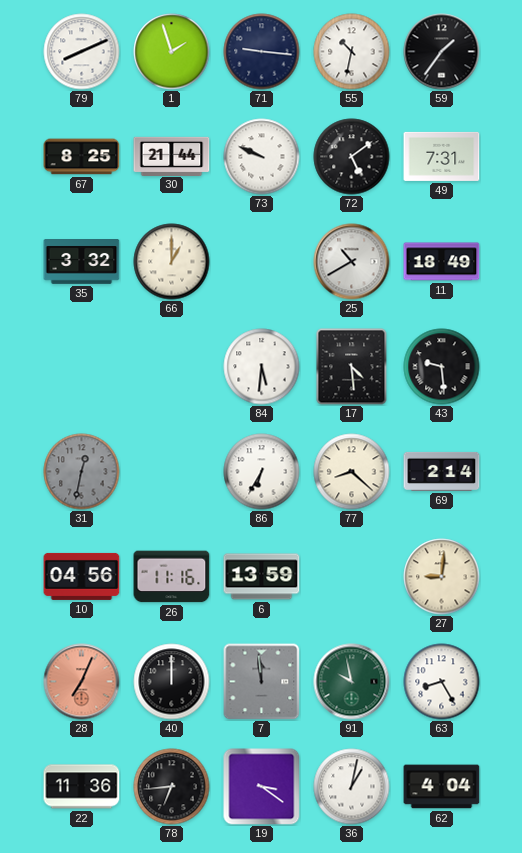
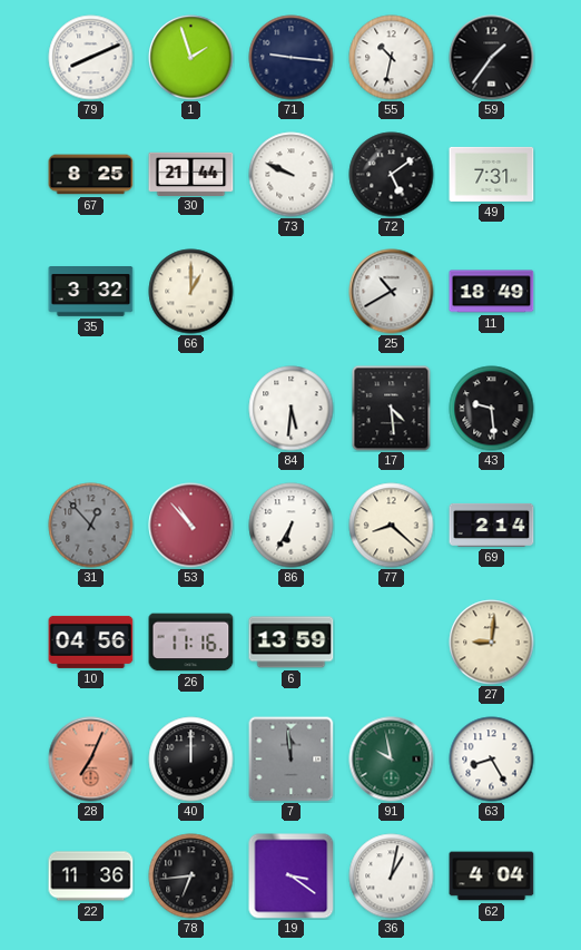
31: 12:32 -> 12:53
53: none -> 10:53
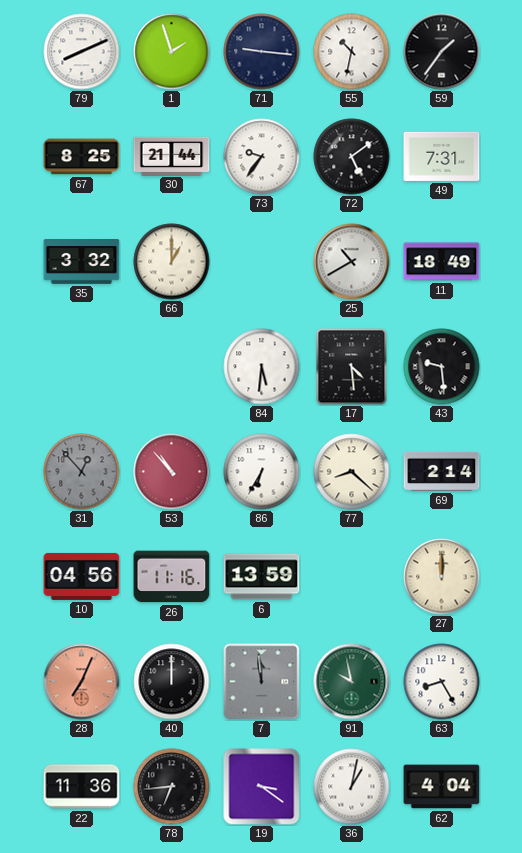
73: 9:49 -> 9:36
27: 9:01 -> 12:00
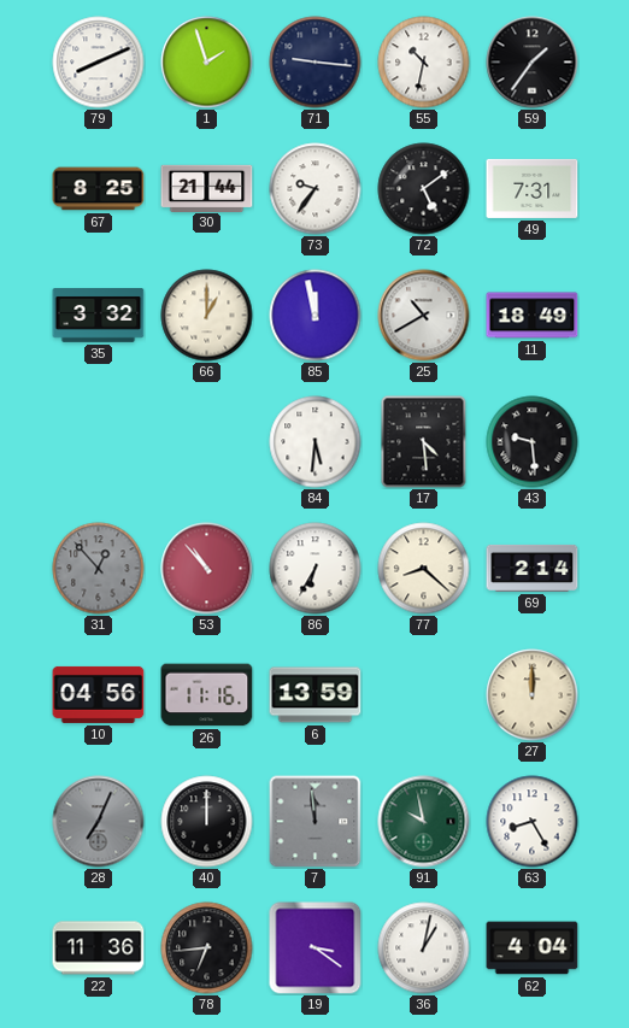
85: none -> 11:58
28 dial: salmon -> grey
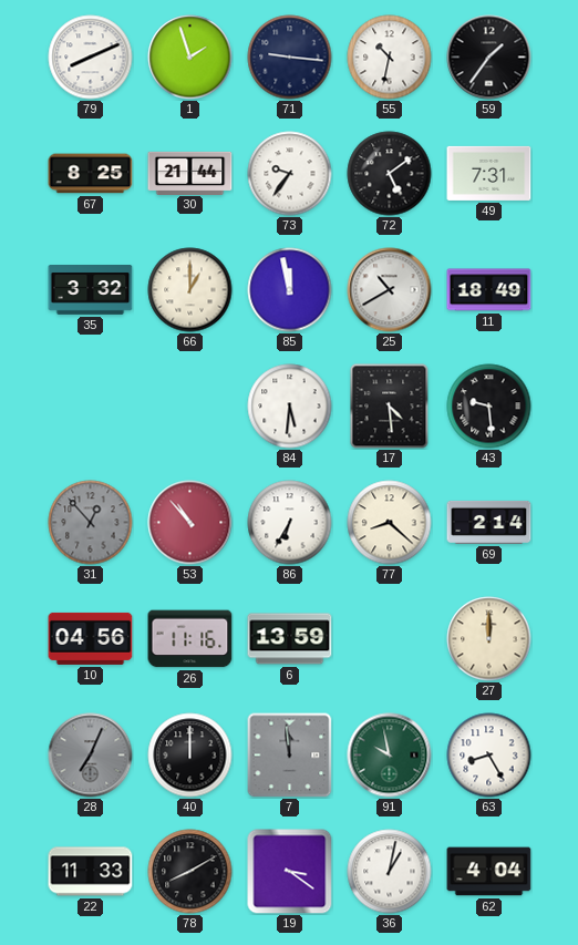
22: 11:36 -> 11:33
78: 6:44 -> 8:10
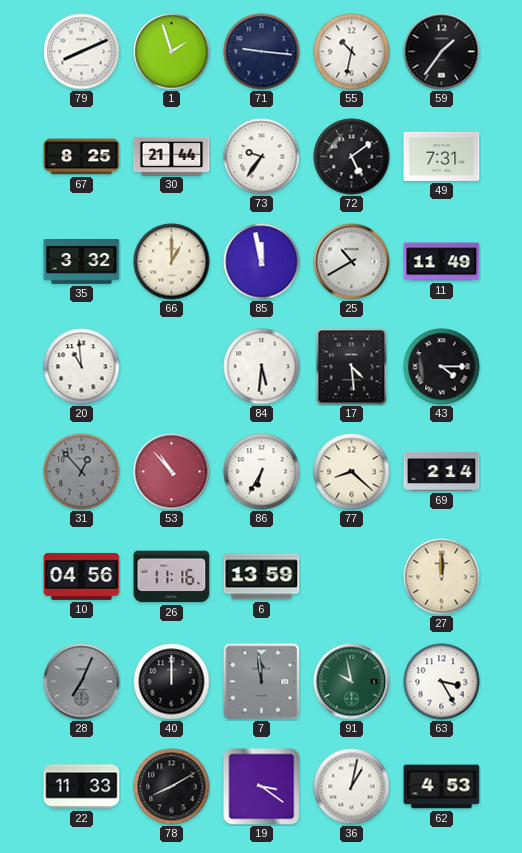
11: 18:49 -> 11:49
20: none -> 10:59
43: 9:29 -> 4:15
63: 8:25 -> 3:25
62: 4:04 -> 4:53
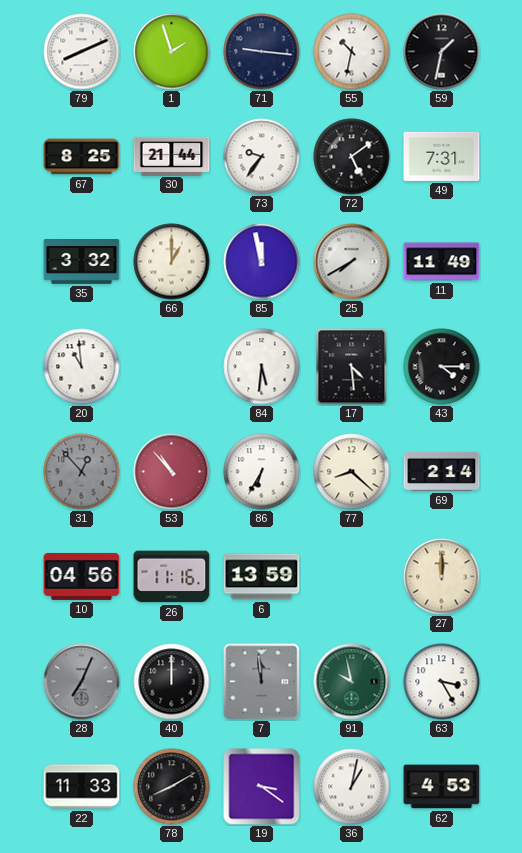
59: 1:36 -> 1:32
25: 10:40 -> 7:40
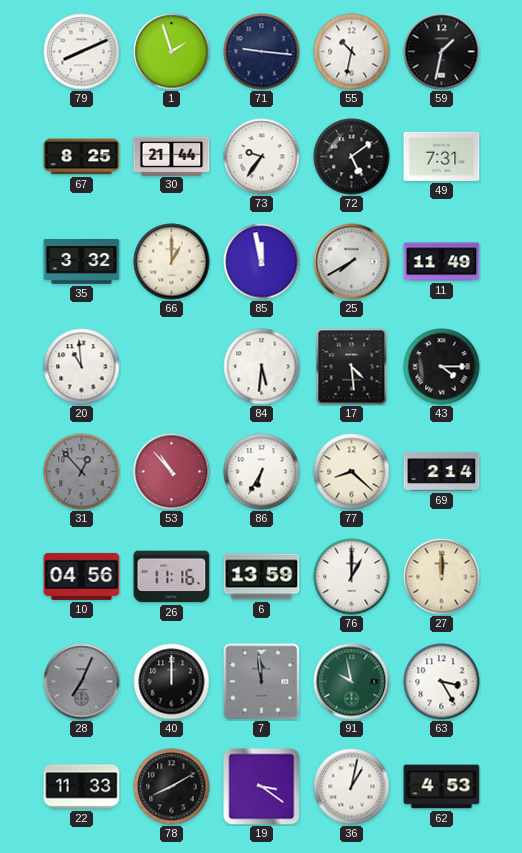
76: none -> 1:00
